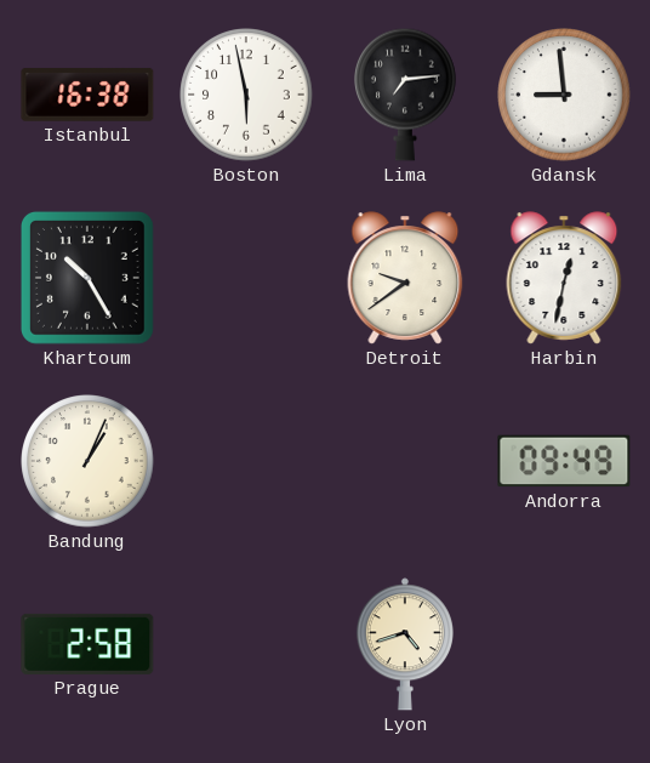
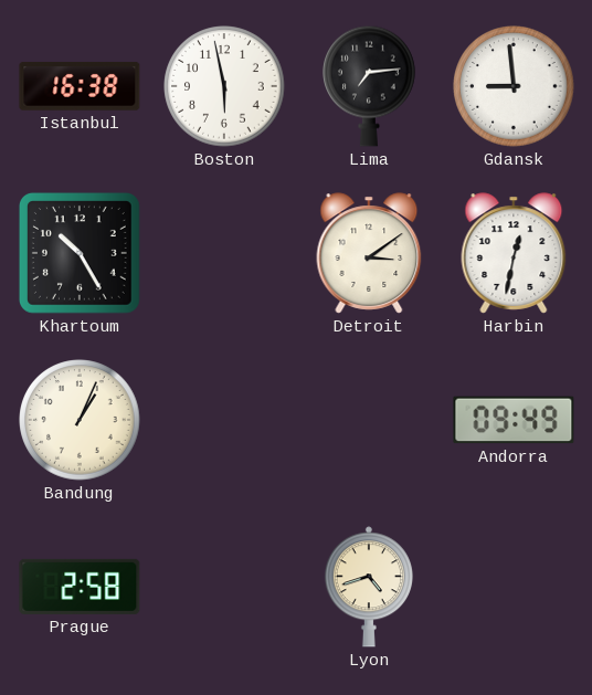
Detroit: 9:39 -> 3:09
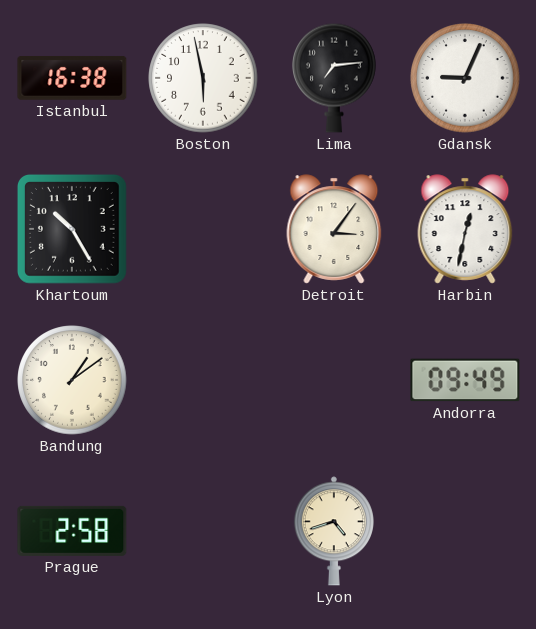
Gdansk: 8:59 -> 9:04
Detroit: 3:09 -> 3:06
Bandung: 1:04 -> 1:09
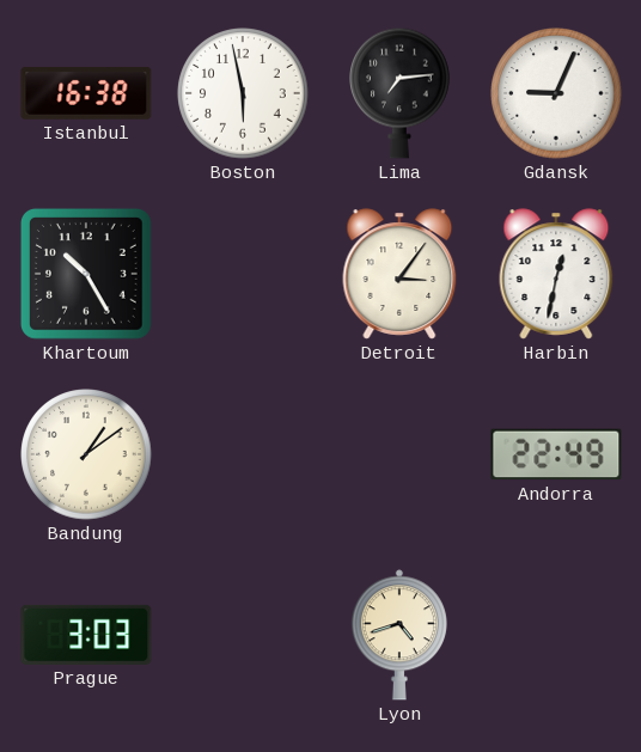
Andorra: 09:49 -> 22:49
Prague: 2:58 -> 3:03
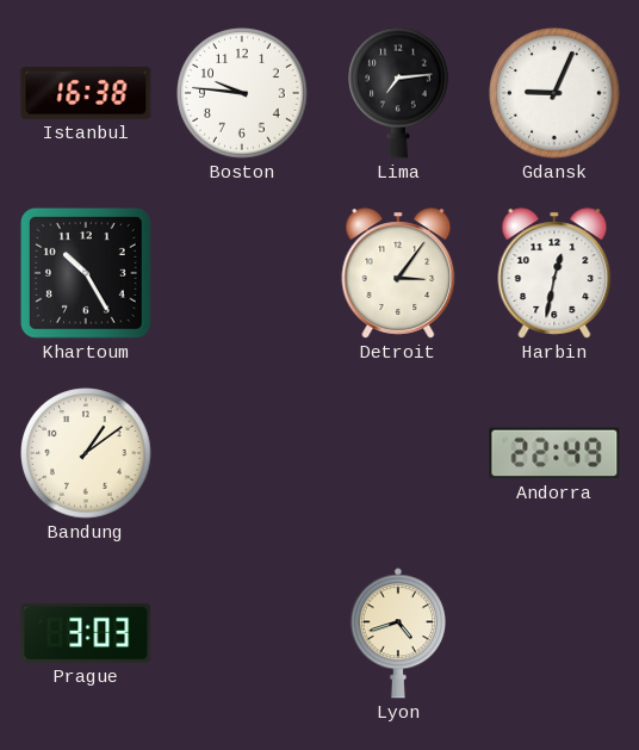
Boston: 5:58 -> 9:46
